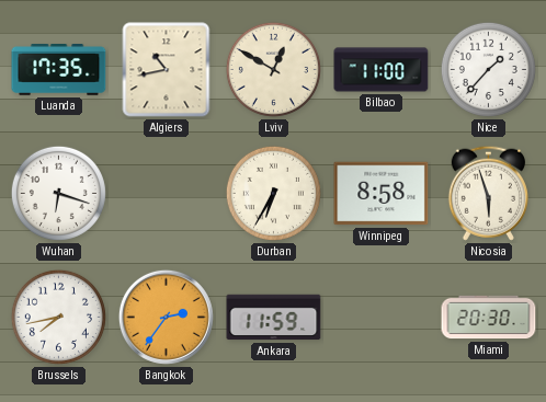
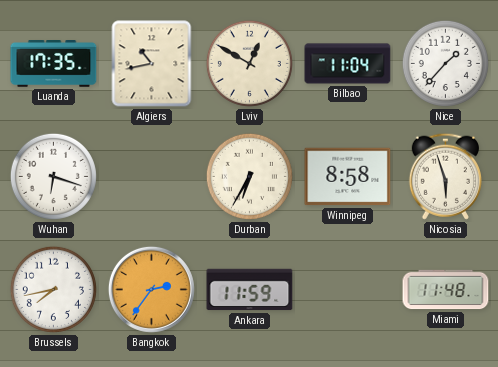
Bilbao: 11:00 -> 11:04
Miami: 20:30 -> 11:48
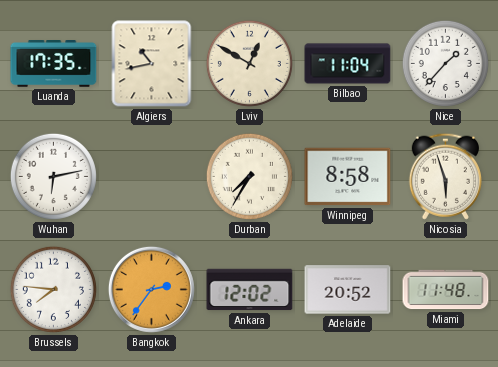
Wuhan: 6:18 -> 6:13
Durban: 6:35 -> 7:35
Brussels: 7:43 -> 7:46
Ankara: 11:59 -> 12:02
Adelaide: none -> 20:52
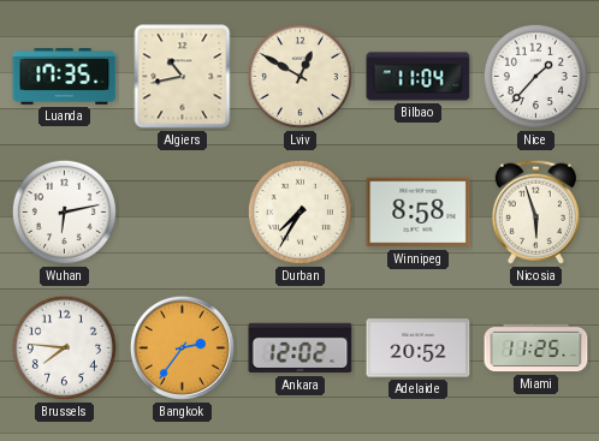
Miami: 11:48 -> 11:25
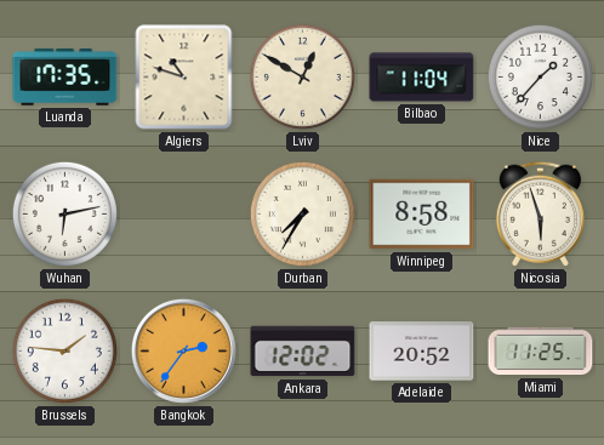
Algiers: 10:43 -> 10:48
Brussels: 7:46 -> 1:46
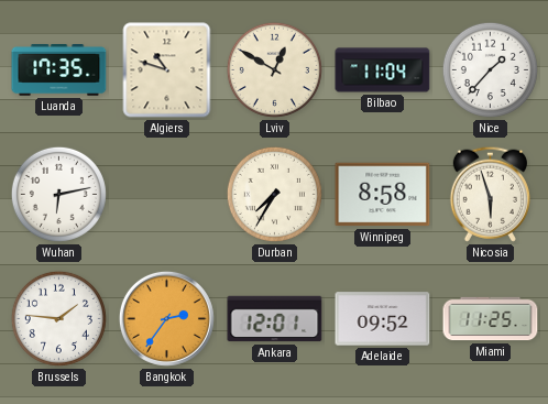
Ankara: 12:02 -> 12:01
Adelaide: 20:52 -> 09:52
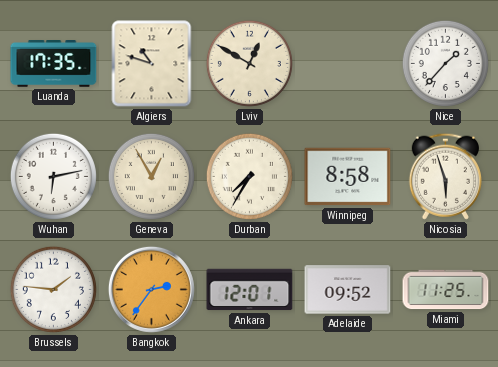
Bilbao: 11:04 -> none
Geneva: none -> 12:55
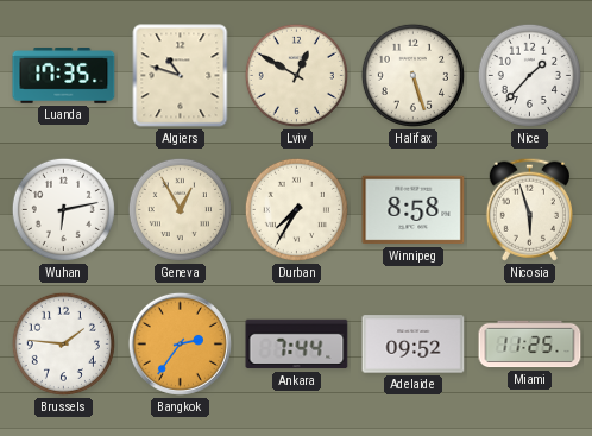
Halifax: none -> 5:27
Ankara: 12:01 -> 7:44
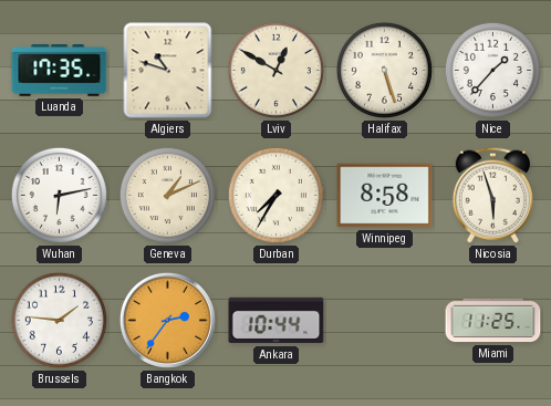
Geneva: 12:55 -> 1:11
Ankara: 7:44 -> 10:44
Adelaide: 09:52 -> none
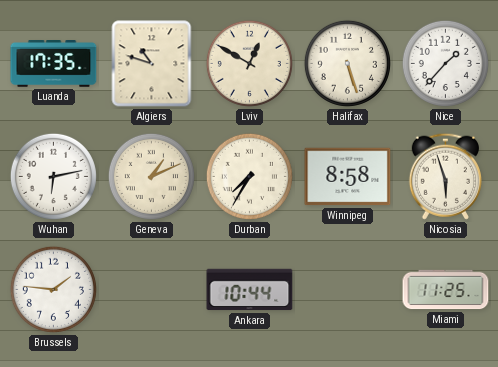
Bangkok: 2:36 -> none
